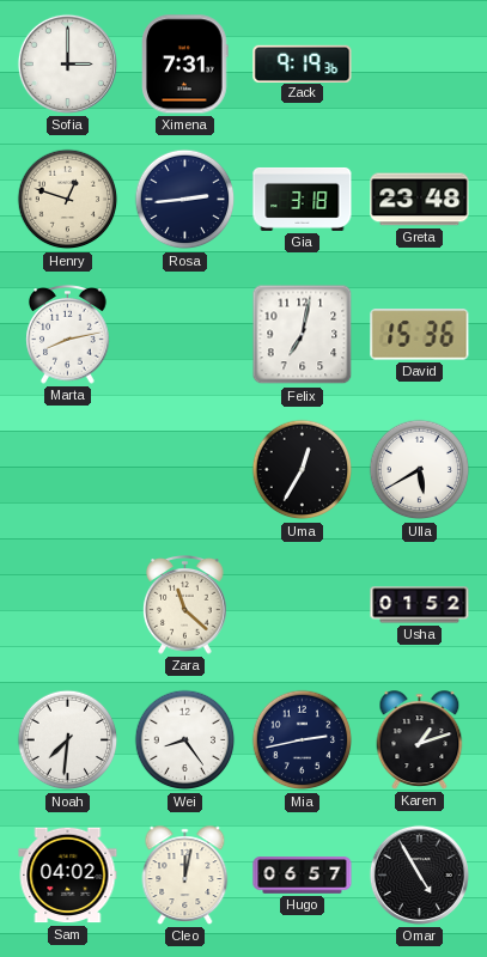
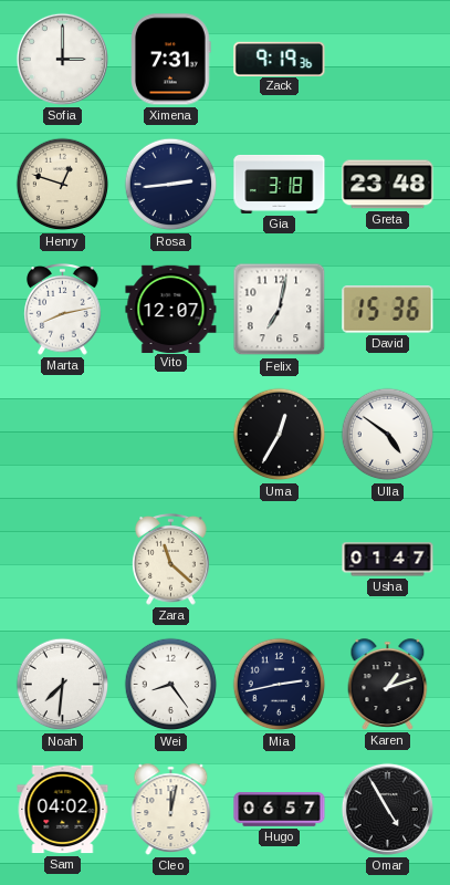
Vito: none -> 12:07
Ulla: 5:40 -> 4:51
Usha: 01:52 -> 01:47
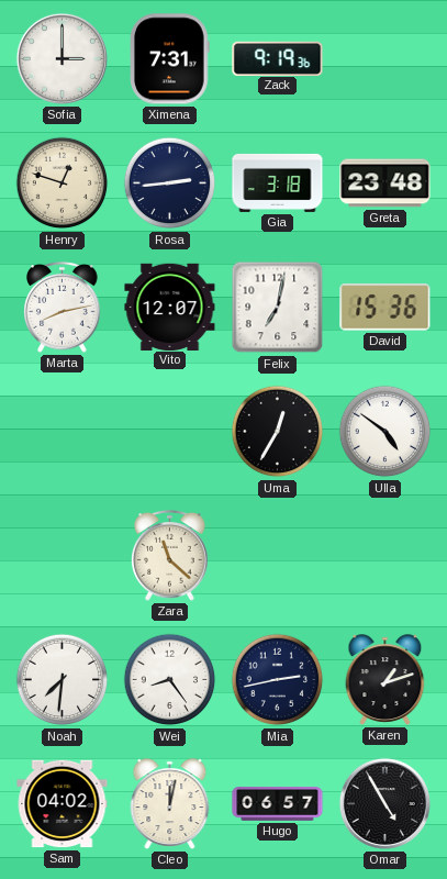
Usha: 01:47 -> none
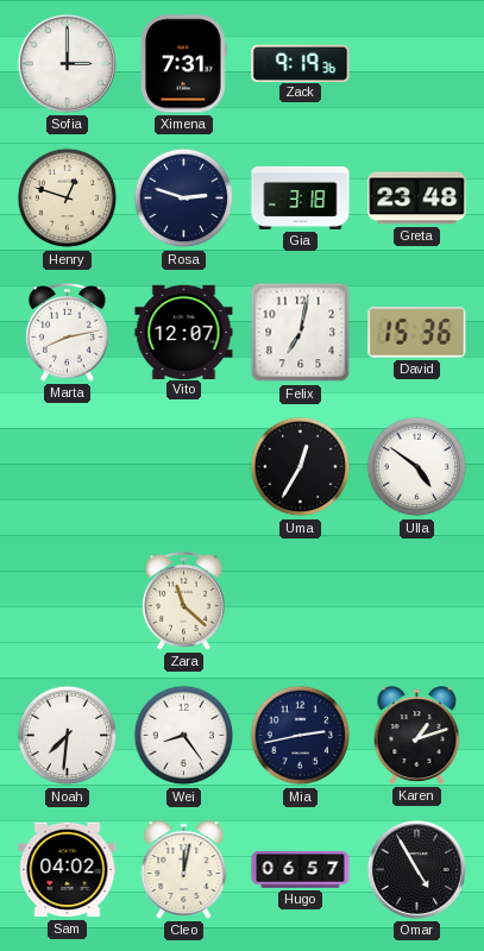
Rosa: 2:44 -> 2:48
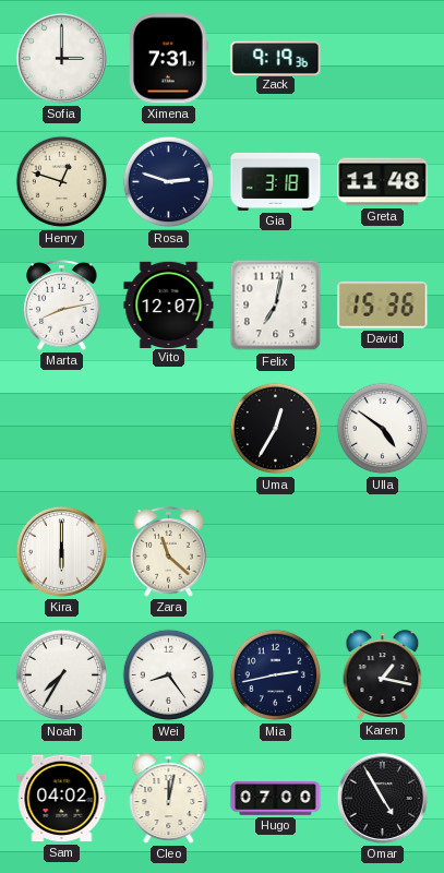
Greta: 23:48 -> 11:48
Kira: none -> 6:00
Noah: 7:31 -> 7:35
Karen: 1:12 -> 1:17
Hugo: 06:57 -> 07:00
